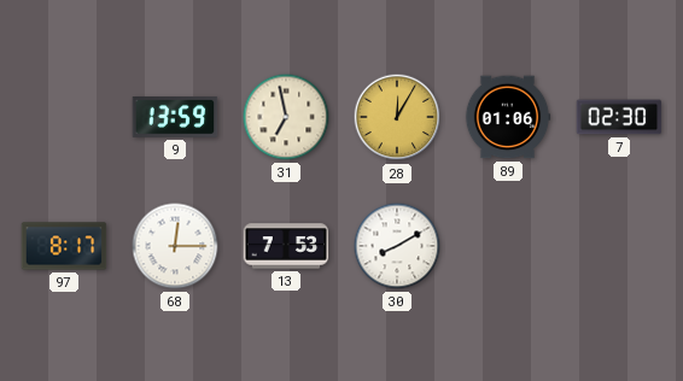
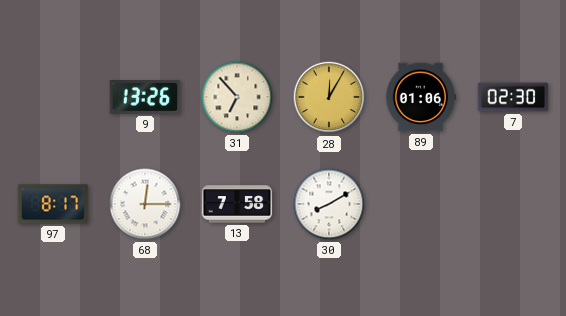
9: 13:59 -> 13:26
31: 6:58 -> 6:53
13: 7:53 -> 7:58
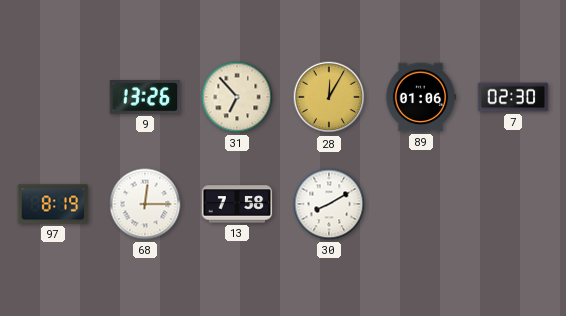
97: 8:17 -> 8:19
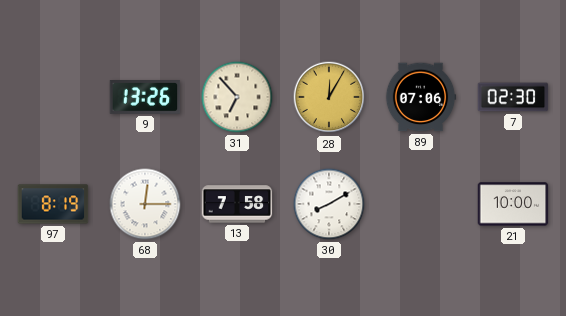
89: 01:06 -> 07:06
21: none -> 10:00
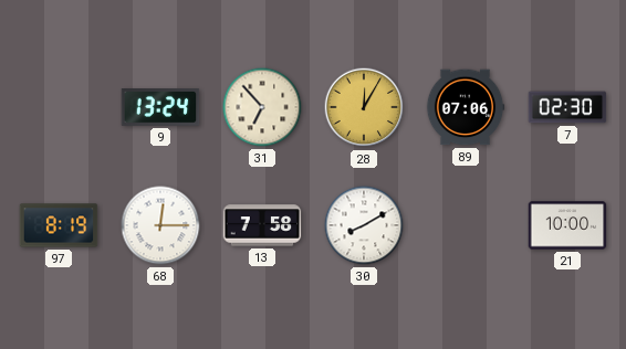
9: 13:26 -> 13:24
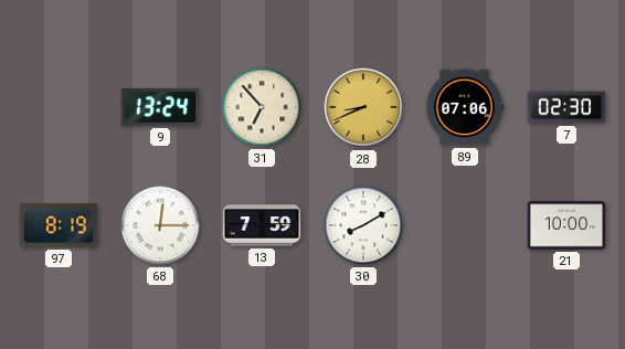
28: 12:05 -> 8:41
13: 7:58 -> 7:59
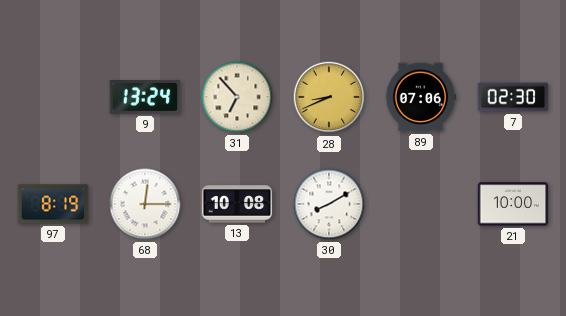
13: 7:59 -> 10:08
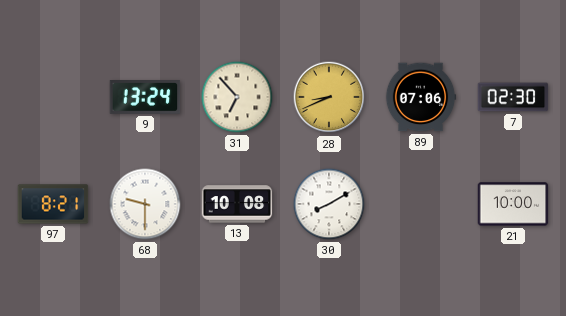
97: 8:19 -> 8:21
68: 12:15 -> 9:30
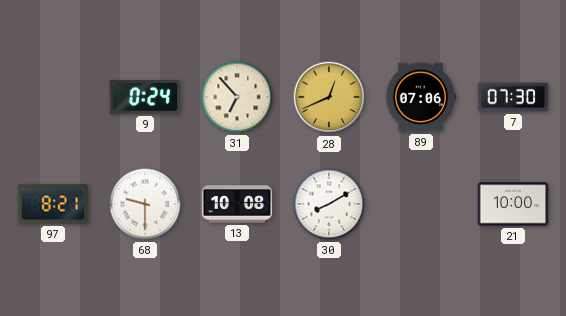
9: 13:24 -> 0:24
28: 8:41 -> 12:41
7: 02:30 -> 07:30
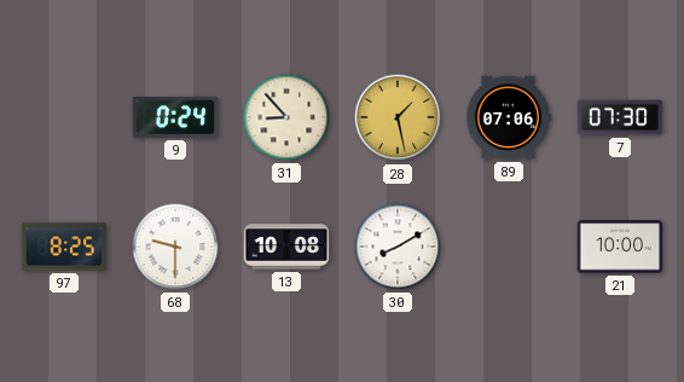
31: 6:53 -> 8:53
28: 12:41 -> 1:28
97: 8:21 -> 8:25
